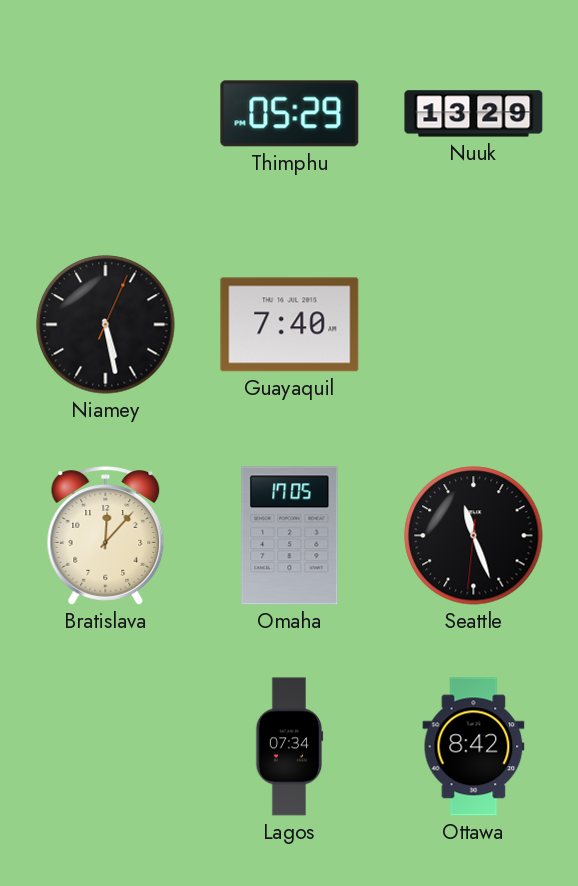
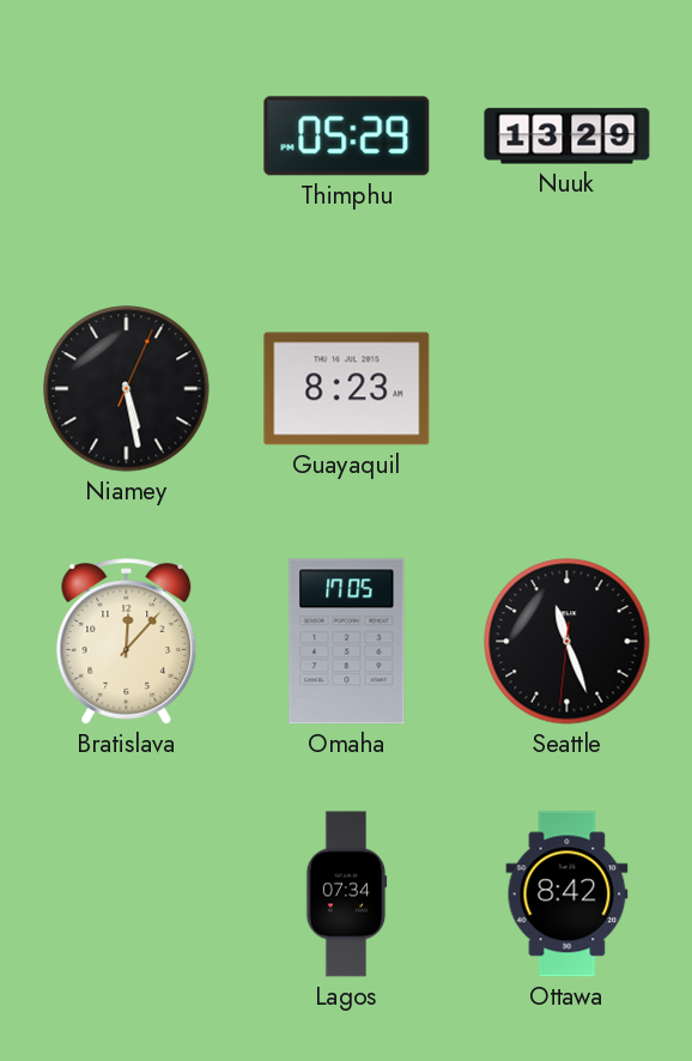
Guayaquil: 7:40 -> 8:23
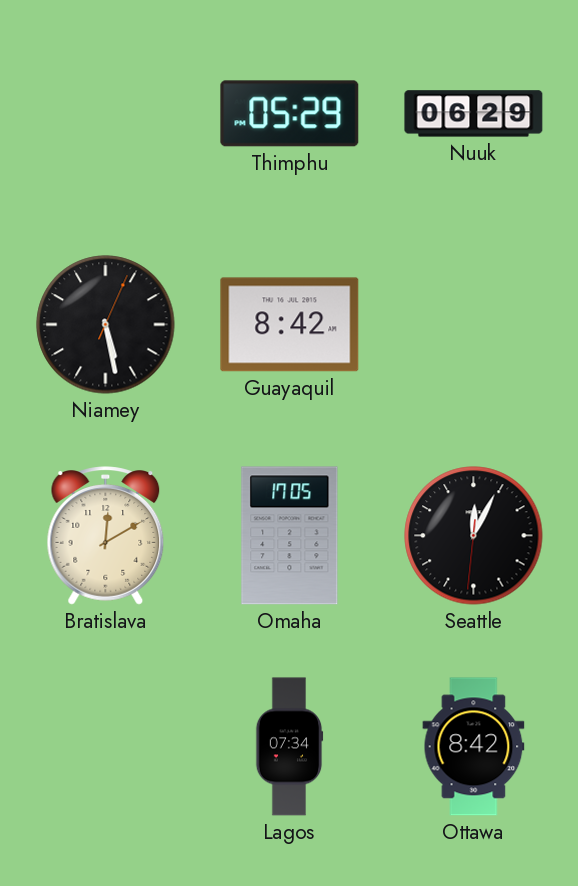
Nuuk: 13:29 -> 06:29
Guayaquil: 8:23 -> 8:42
Bratislava: 12:07 -> 12:10
Seattle: 11:26 -> 12:04
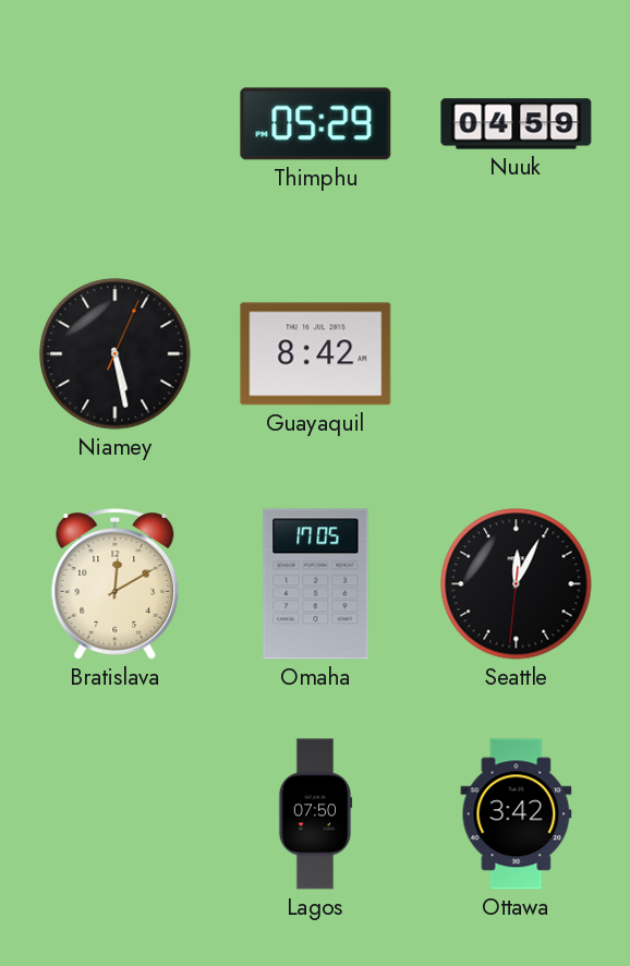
Nuuk: 06:29 -> 04:59
Lagos: 07:34 -> 07:50
Ottawa: 8:42 -> 3:42
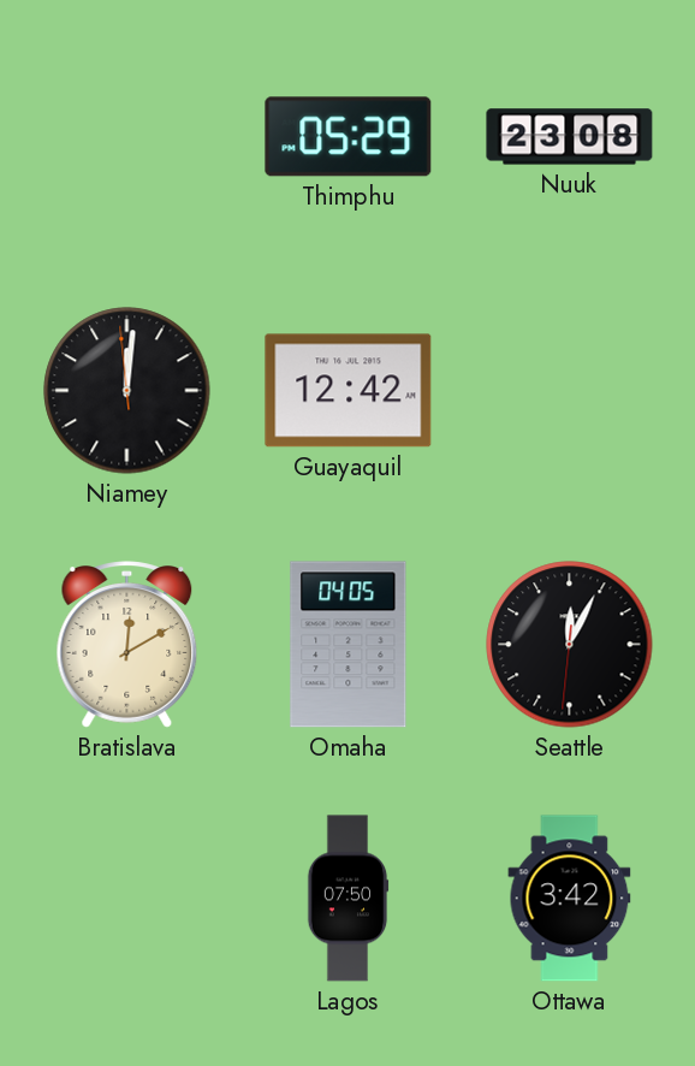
Nuuk: 04:59 -> 23:08
Niamey: 5:28 -> 12:00
Guayaquil: 8:42 -> 12:42
Omaha: 17:05 -> 04:05
